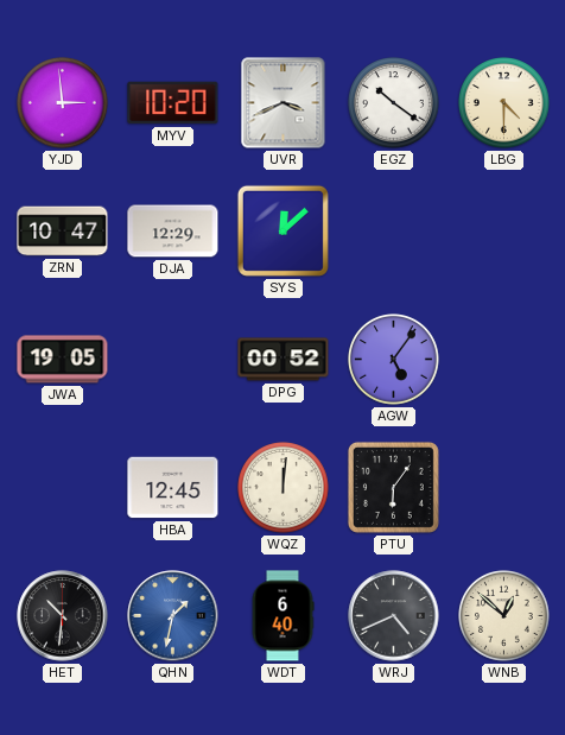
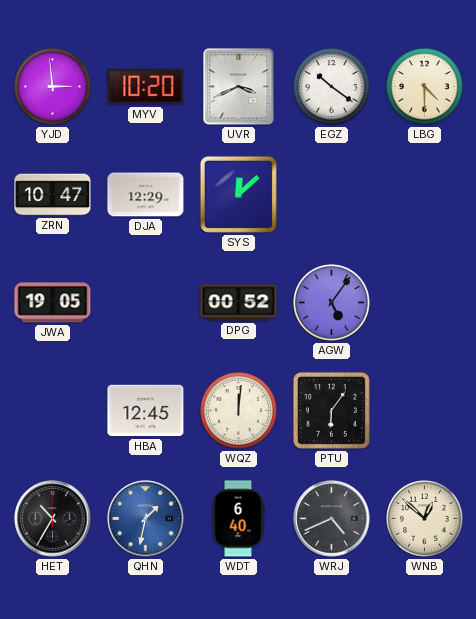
HET: 10:31 -> 10:35
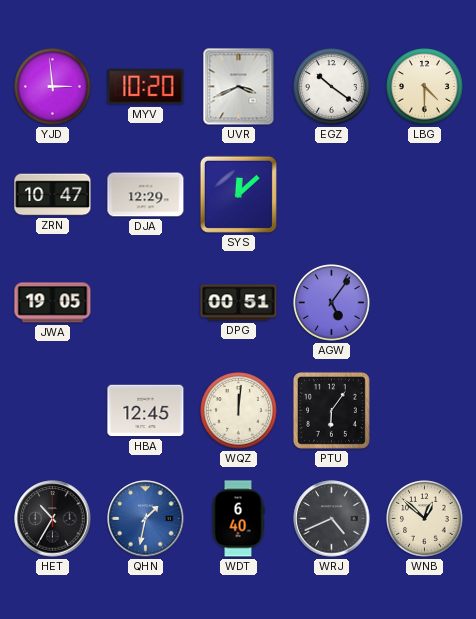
DPG: 00:52 -> 00:51
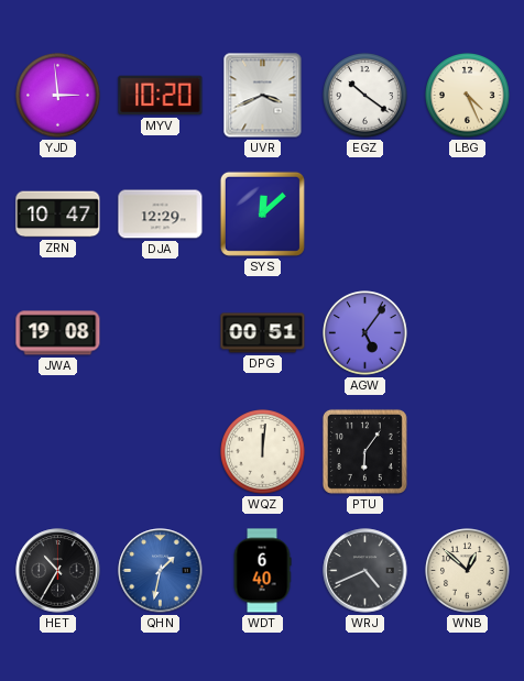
LBG: 4:30 -> 4:26
JWA: 19:05 -> 19:08
HBA: 12:45 -> none
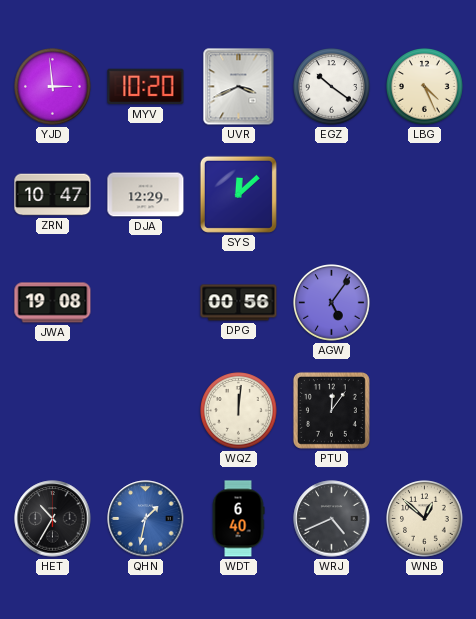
DPG: 00:51 -> 00:56
PTU: 6:06 -> 12:06
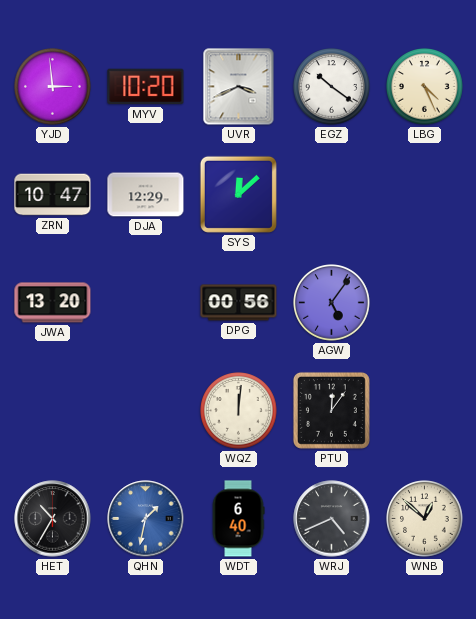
JWA: 19:08 -> 13:20
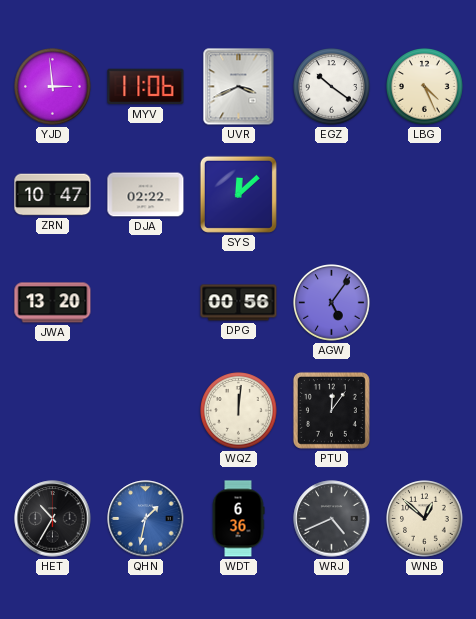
MYV: 10:20 -> 11:06
DJA: 12:29 -> 02:22
WDT: 6:40 -> 6:36
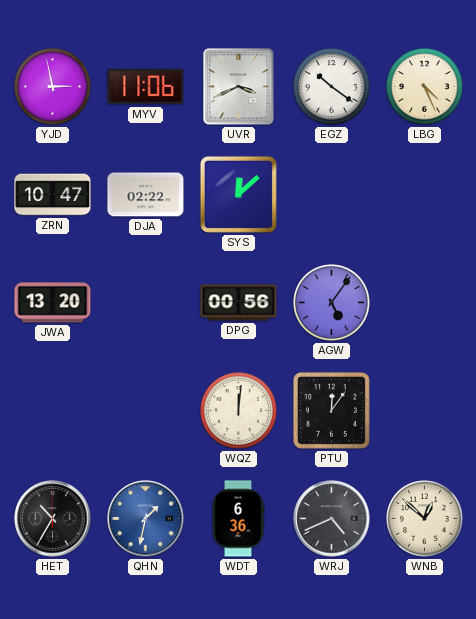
YJD: 2:59 -> 2:58
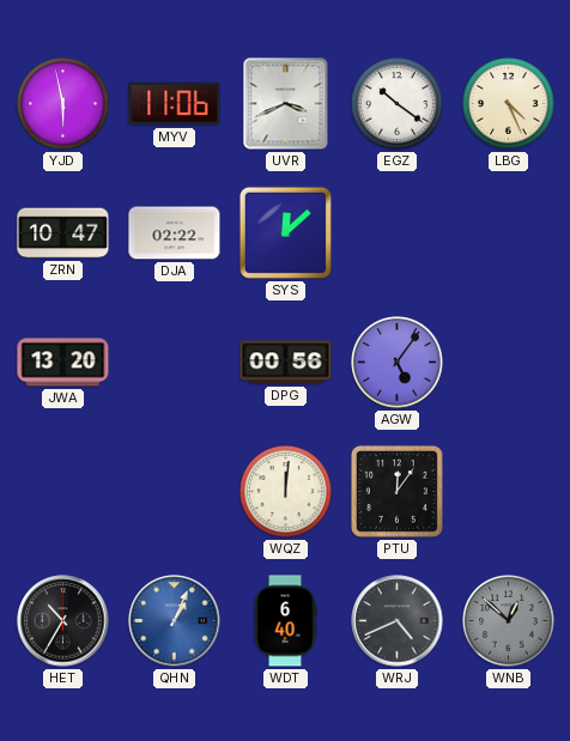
YJD: 2:58 -> 5:58
QHN: 1:32 -> 1:04
WDT: 6:36 -> 6:40
WNB dial: cream -> grey
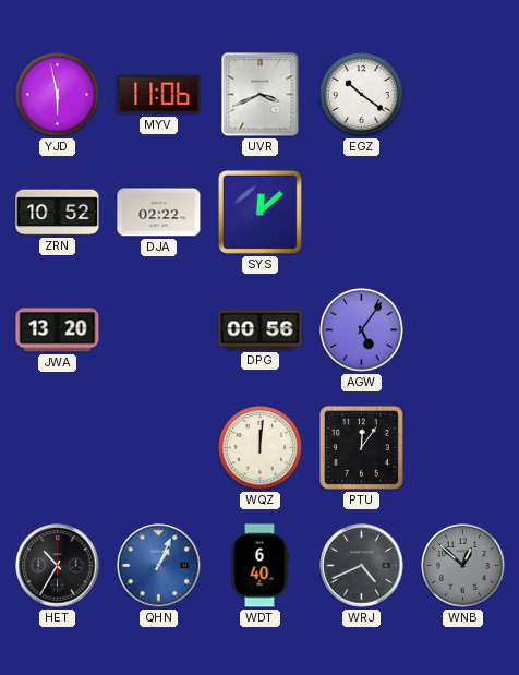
LBG: 4:26 -> none
ZRN: 10:47 -> 10:52
